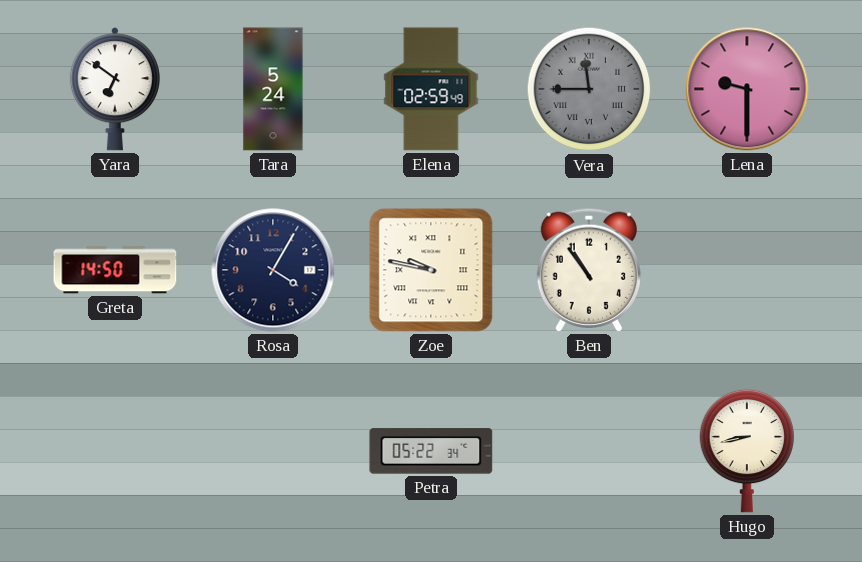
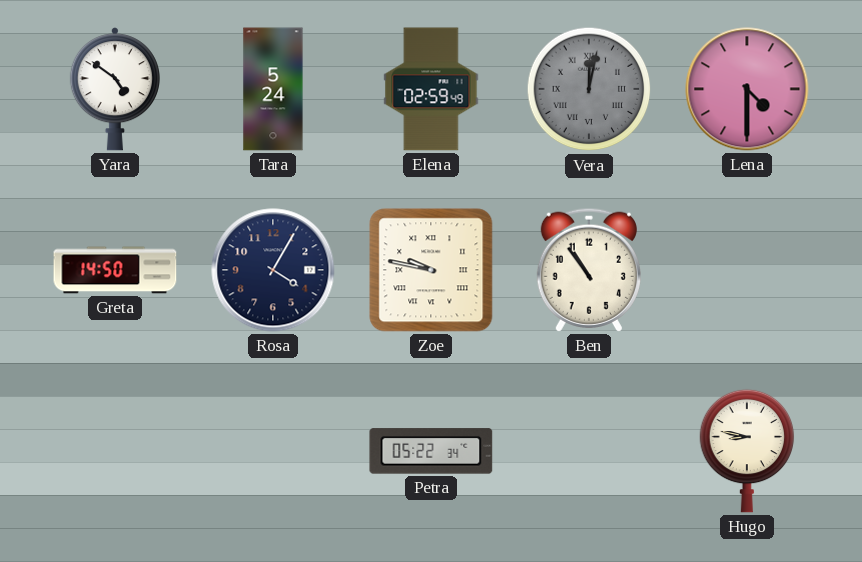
Yara: 6:51 -> 4:51
Vera: 11:45 -> 12:02
Lena: 9:30 -> 4:30
Hugo: 8:43 -> 8:47
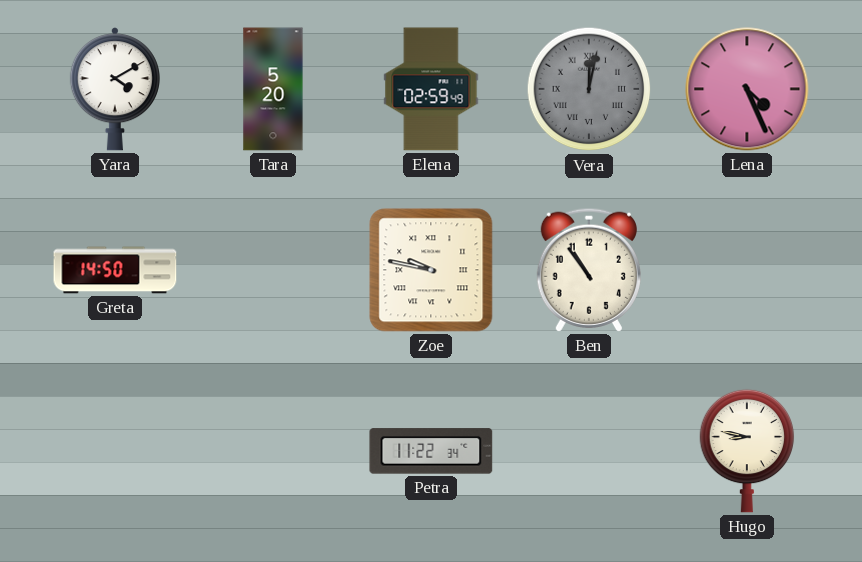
Yara: 4:51 -> 4:10
Tara: 5:24 -> 5:20
Lena: 4:30 -> 4:26
Rosa: 4:05 -> none
Petra: 05:22 -> 11:22
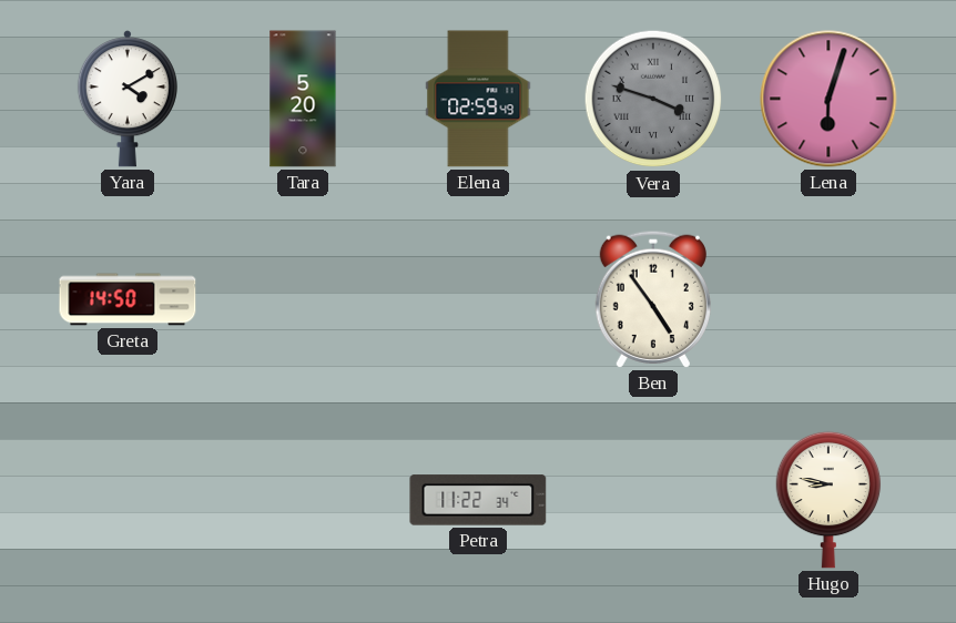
Vera: 12:02 -> 3:48
Lena: 4:26 -> 6:03
Zoe: 9:47 -> none
Ben: 10:54 -> 4:54
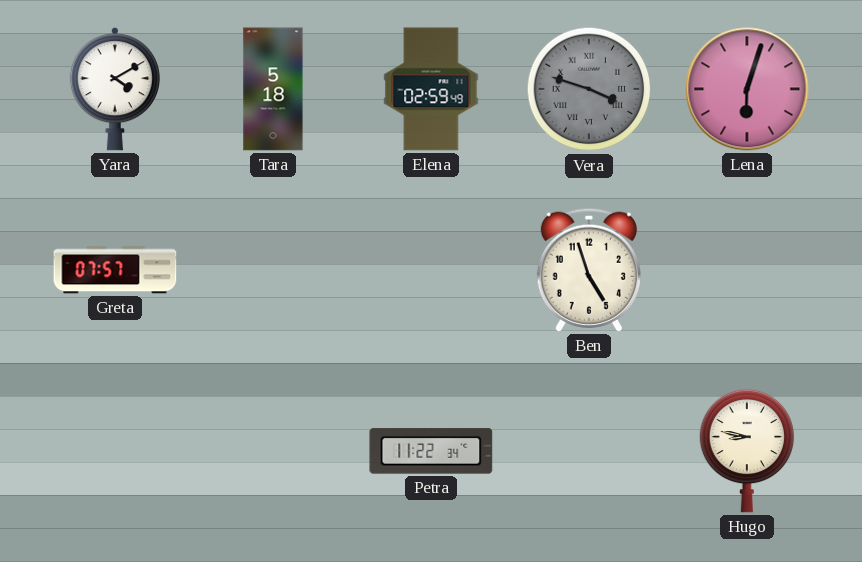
Tara: 5:20 -> 5:18
Greta: 14:50 -> 07:57
Ben: 4:54 -> 4:57
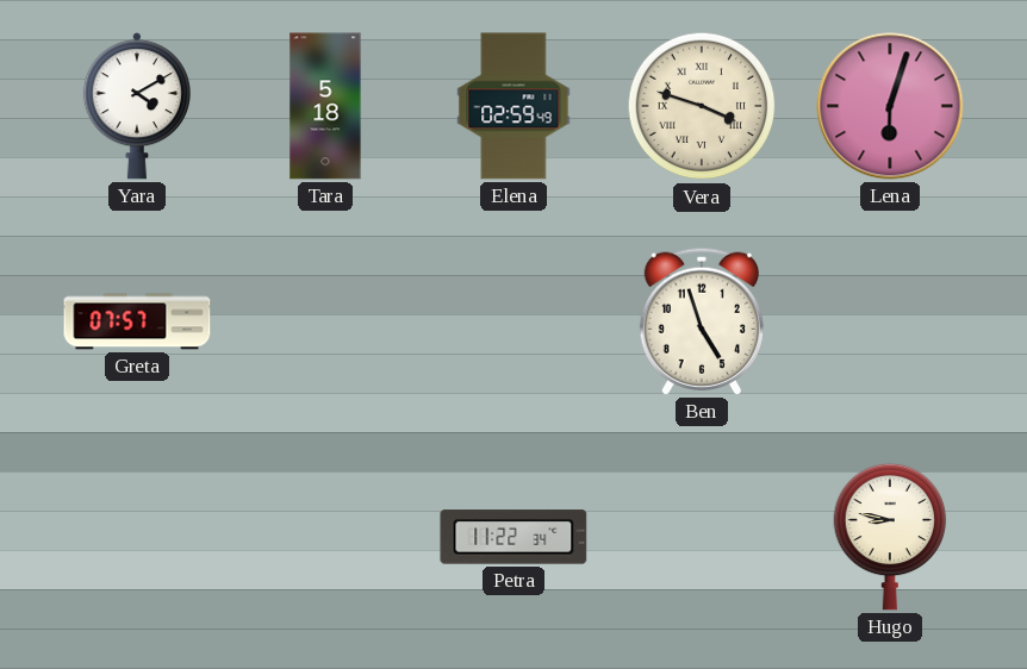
Vera dial: grey -> cream
